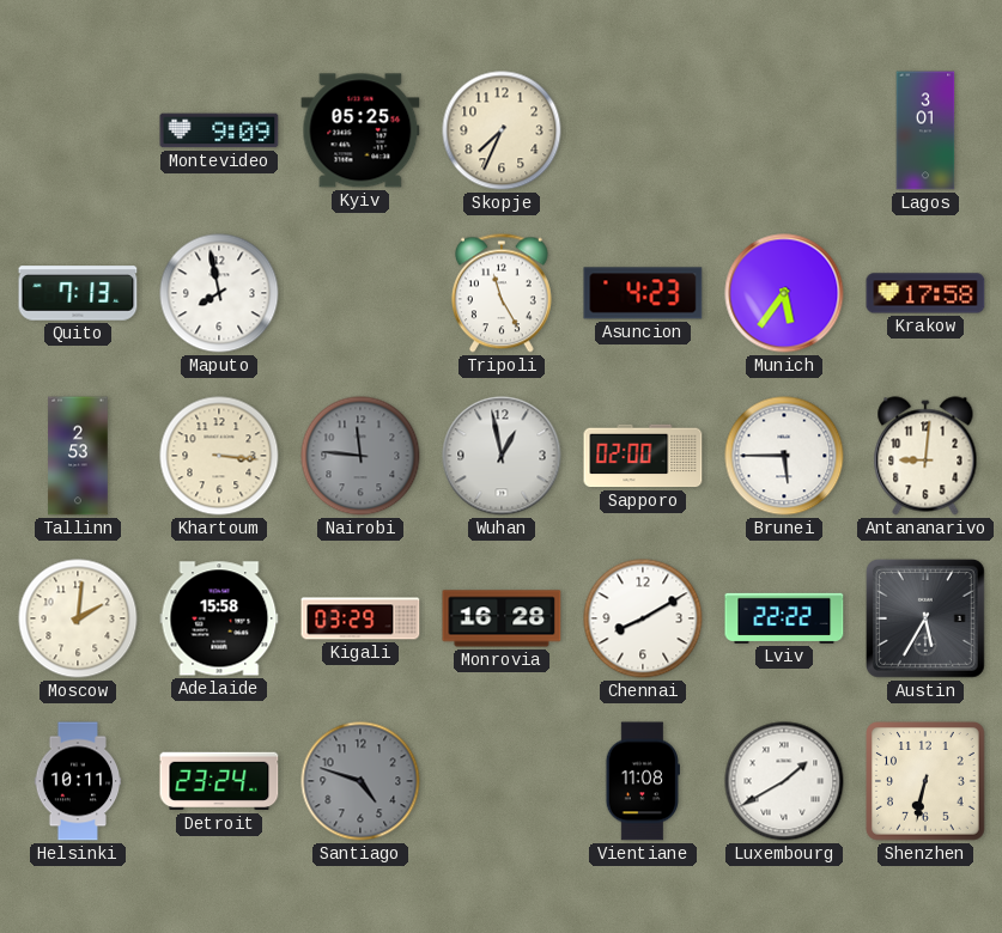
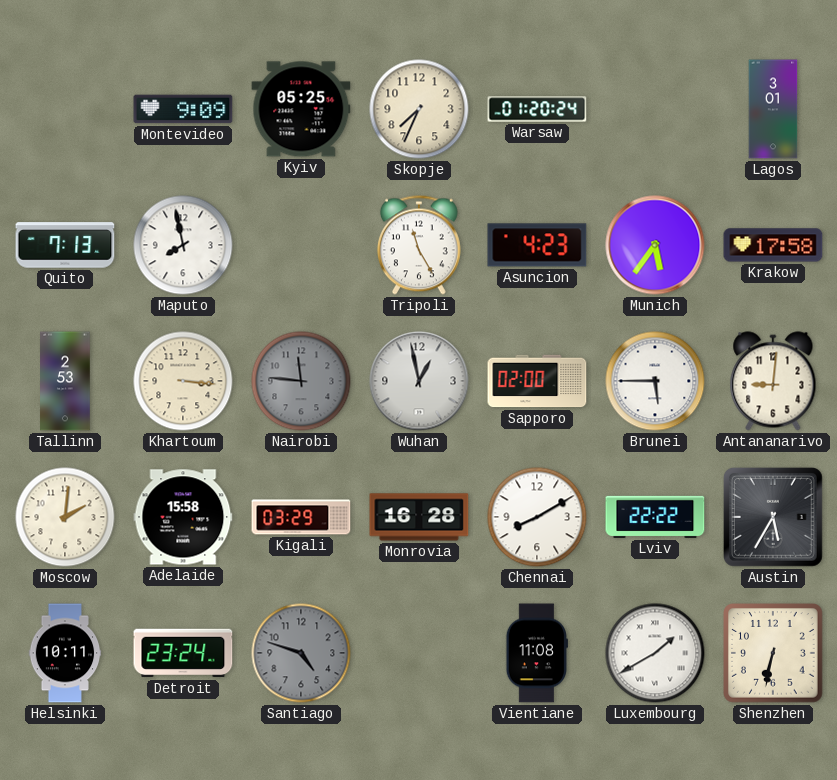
Warsaw: none -> 01:20
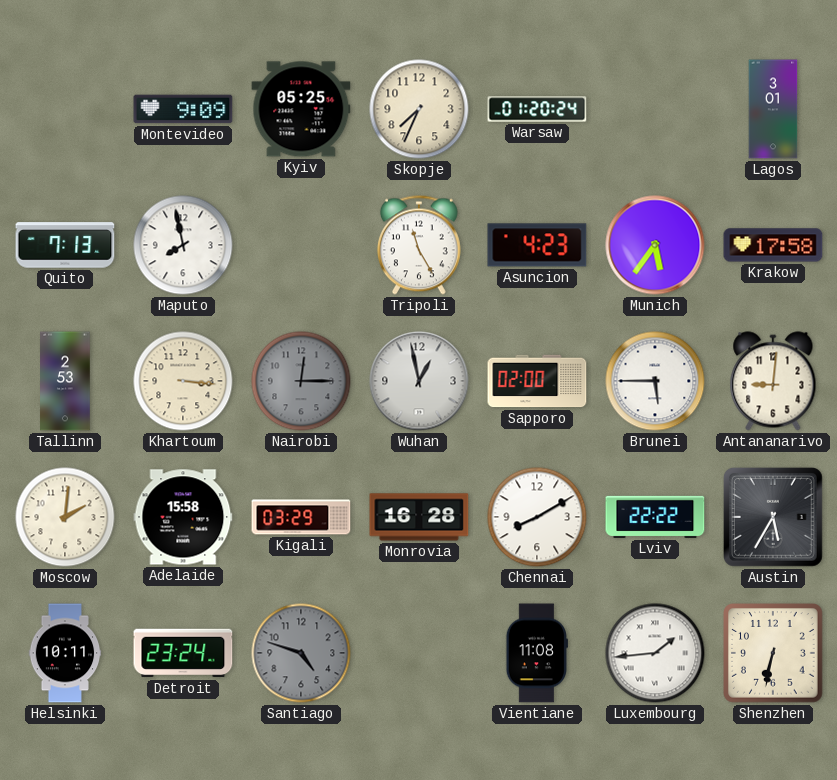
Nairobi: 11:46 -> 12:15
Luxembourg: 1:40 -> 1:44
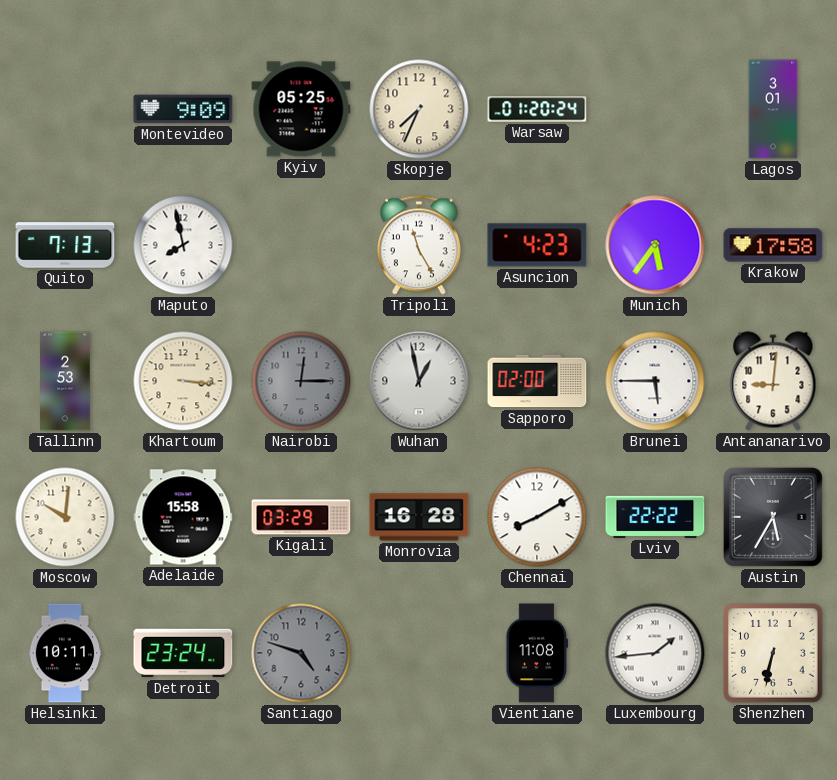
Moscow: 2:01 -> 10:01
